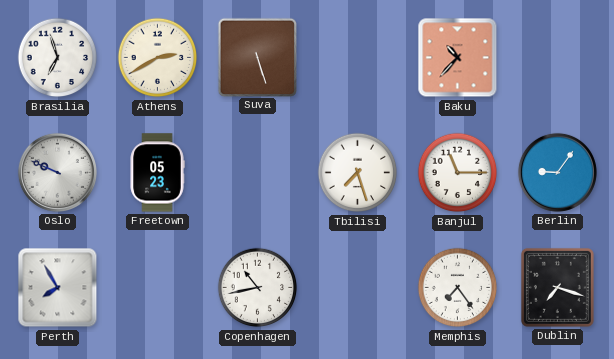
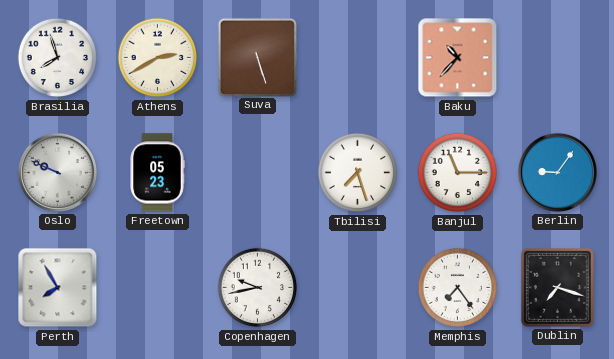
Brasilia: 6:57 -> 7:57
Copenhagen: 10:43 -> 9:43
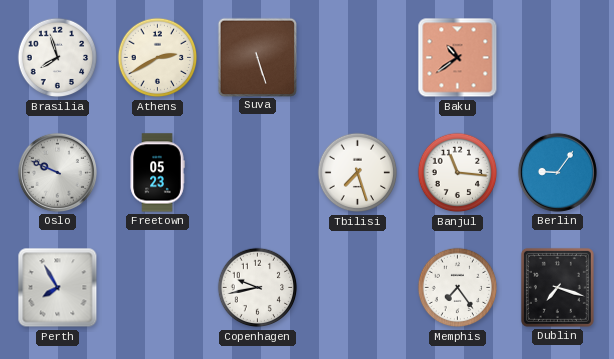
Baku: 10:37 -> 10:39
Banjul: 11:15 -> 11:16
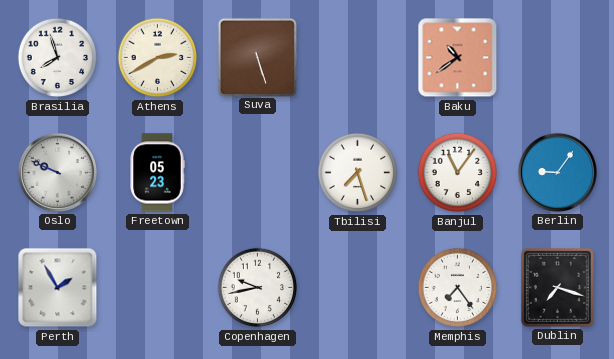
Banjul: 11:16 -> 11:06
Perth: 7:55 -> 1:55
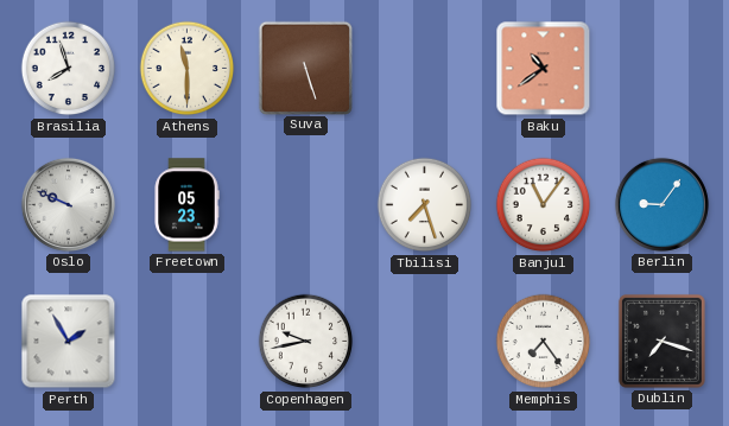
Athens: 2:40 -> 11:30
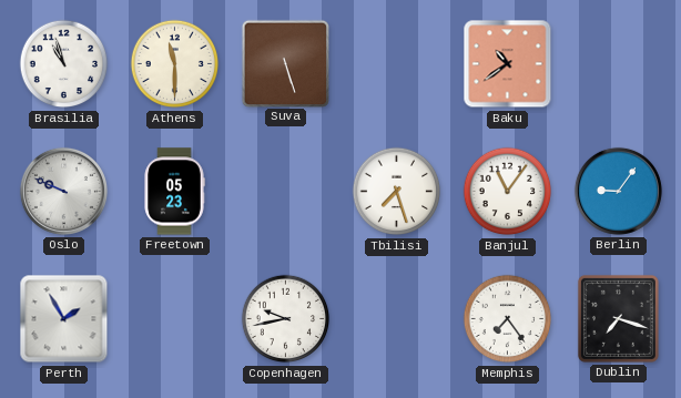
Brasilia: 7:57 -> 10:57
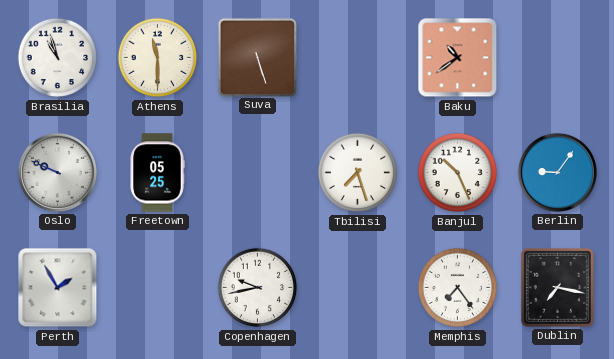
Freetown: 05:23 -> 05:25
Banjul: 11:06 -> 10:26
Dublin: 7:18 -> 7:17
